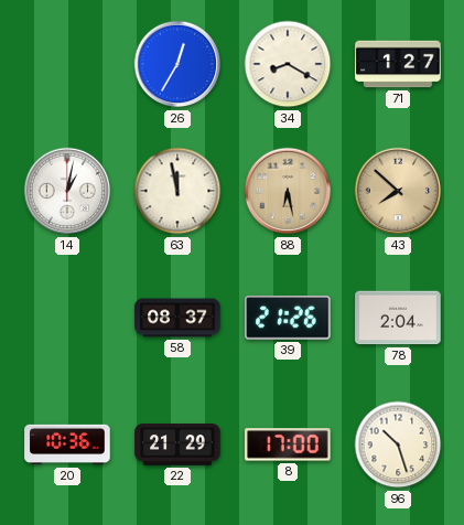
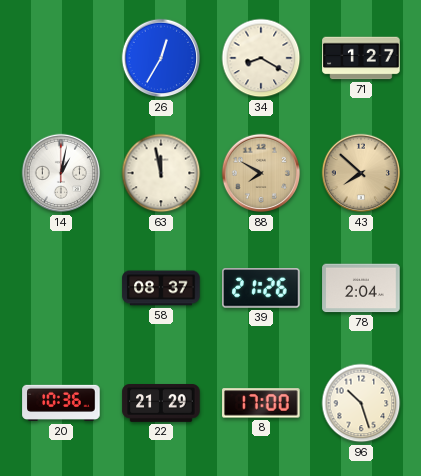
88: 6:28 -> 7:50
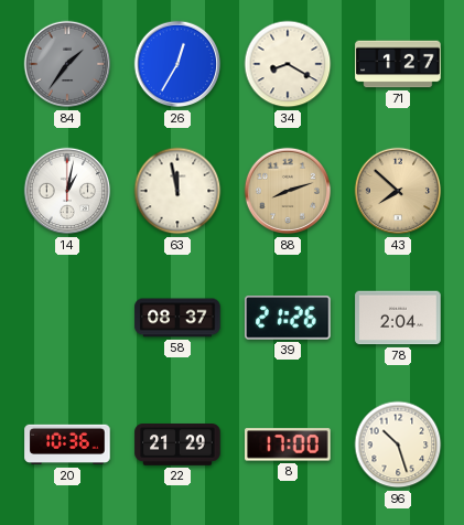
84: none -> 1:36
88: 7:50 -> 8:12
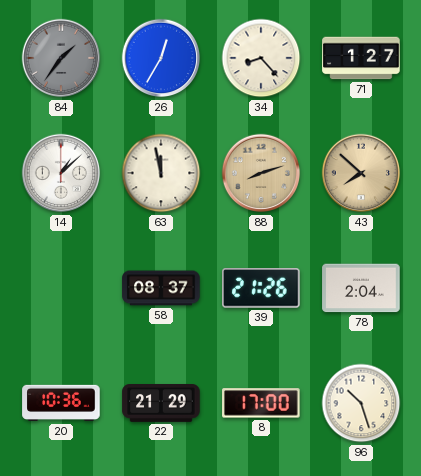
34: 8:20 -> 8:23
14: 1:02 -> 1:08
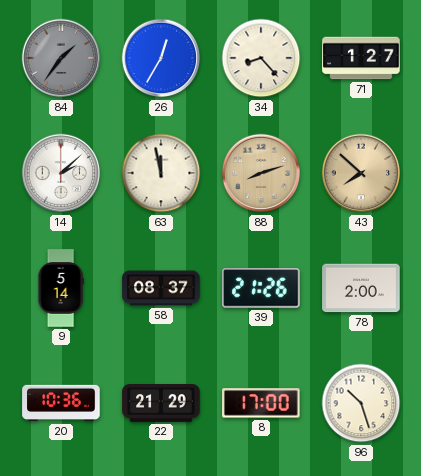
14: 1:08 -> 2:08
9: none -> 5:14
78: 2:04 -> 2:00
